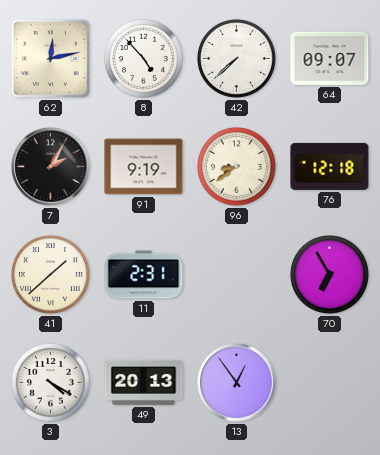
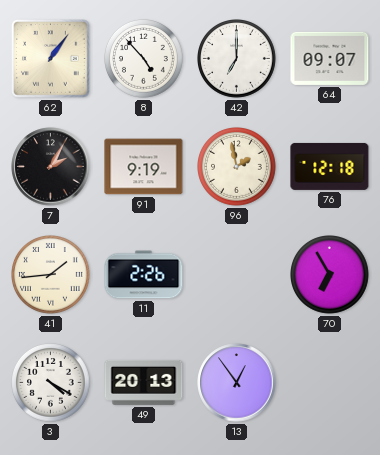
62: 12:13 -> 1:06
42: 7:38 -> 7:00
96: 8:39 -> 1:58
41: 1:38 -> 1:44
11: 2:31 -> 2:26
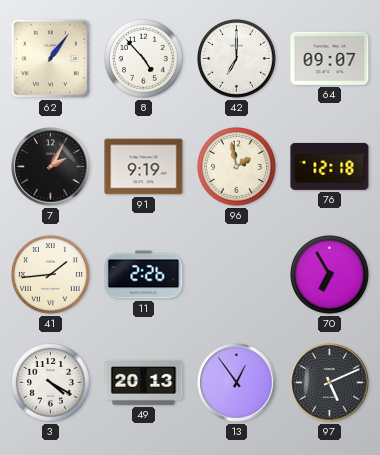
97: none -> 5:11
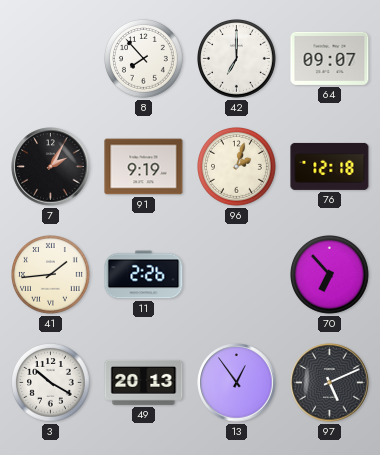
62: 1:06 -> none
8: 4:53 -> 7:53
96: 1:58 -> 2:03
70: 6:55 -> 6:53
3: 4:20 -> 10:20
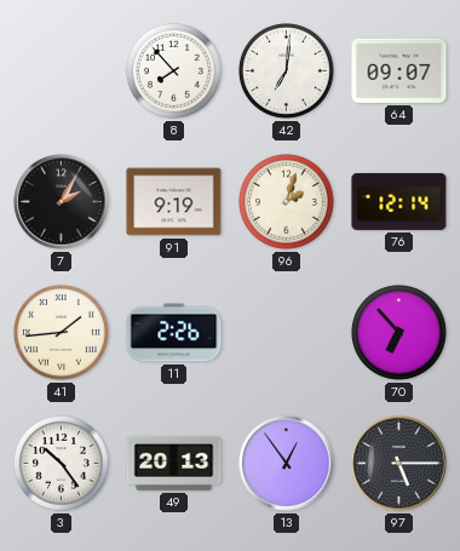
42: 7:00 -> 7:01
76: 12:18 -> 12:14
3: 10:20 -> 10:24
97: 5:11 -> 5:15
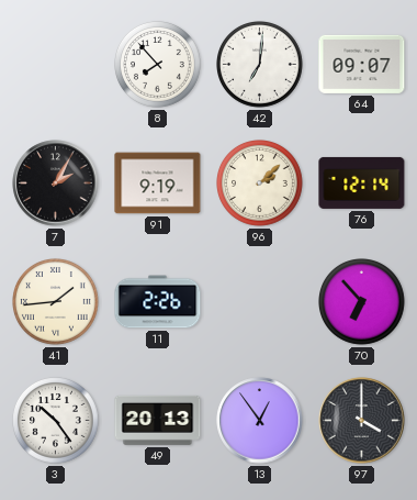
96: 2:03 -> 2:08
97: 5:15 -> 4:00
